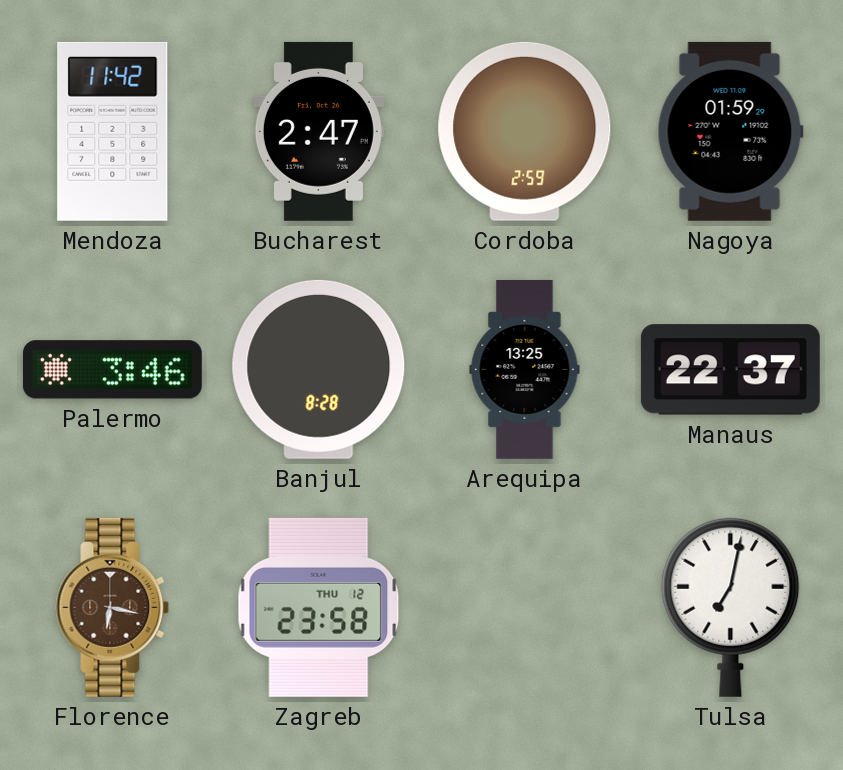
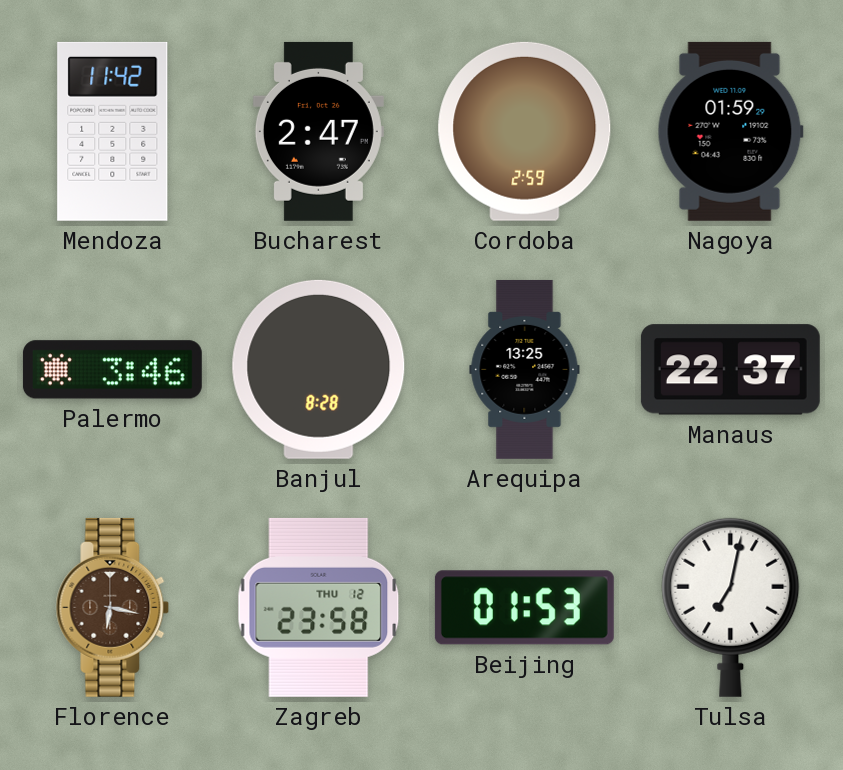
Beijing: none -> 01:53
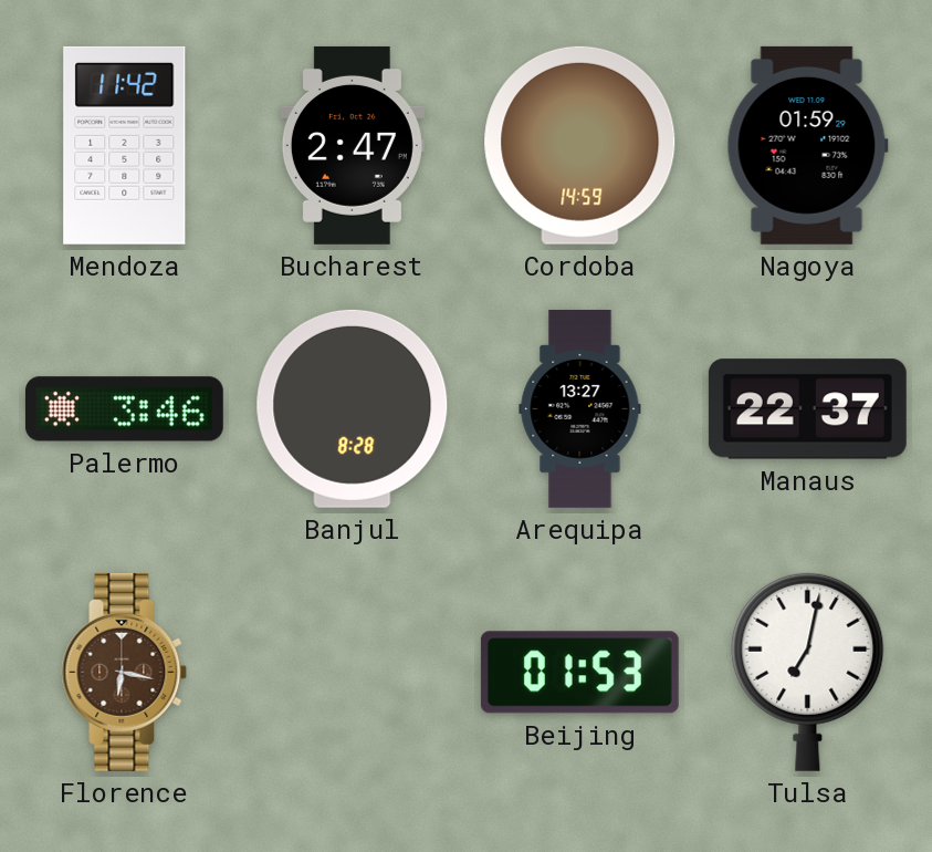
Cordoba: 2:59 -> 14:59
Arequipa: 13:25 -> 13:27
Zagreb: 23:58 -> none
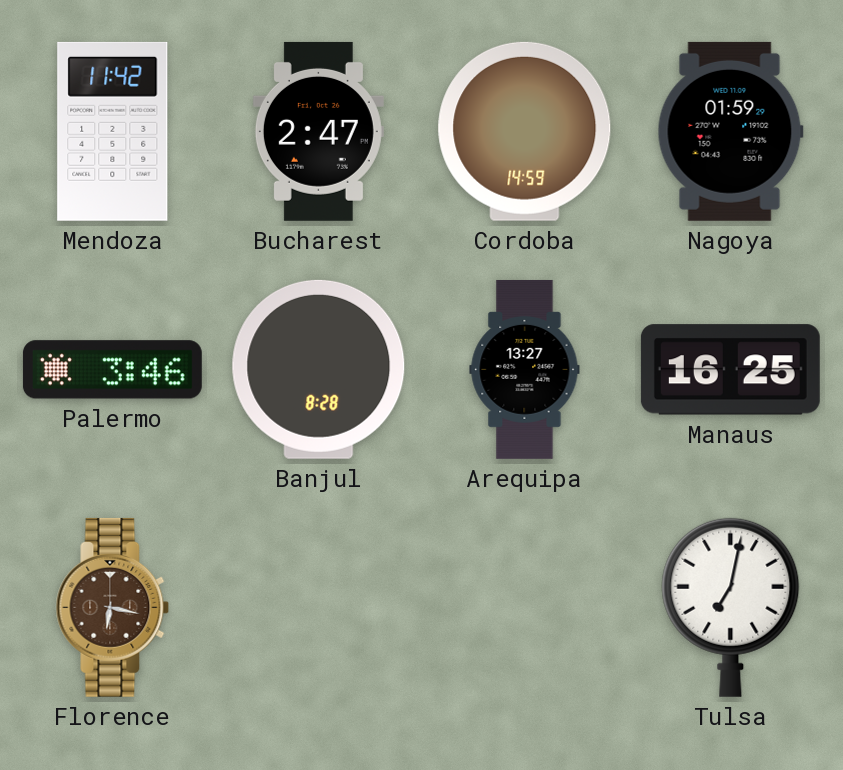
Manaus: 22:37 -> 16:25
Beijing: 01:53 -> none
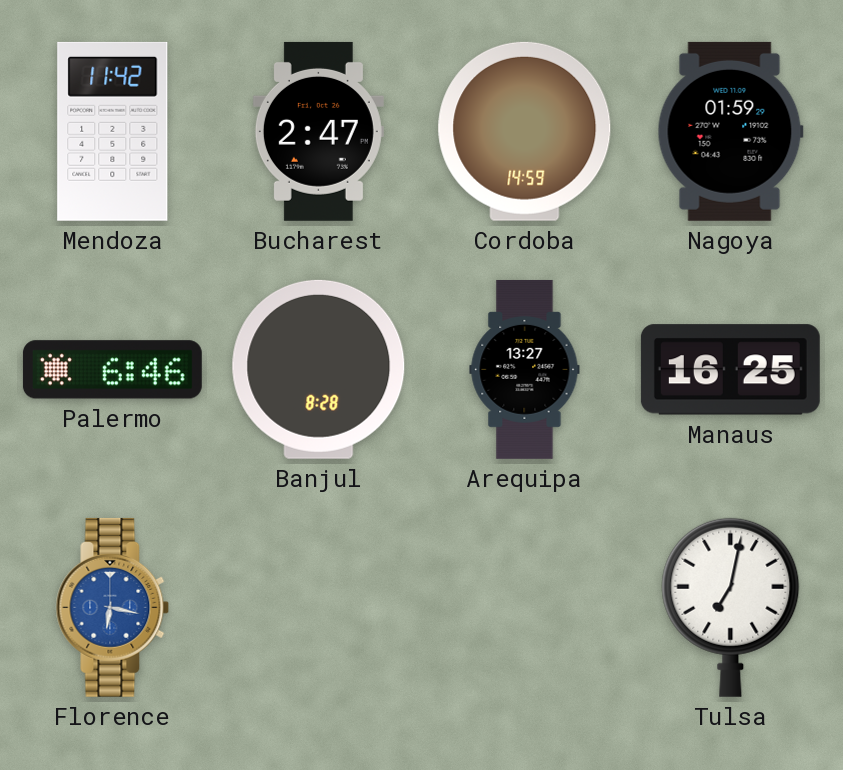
Palermo: 3:46 -> 6:46
Florence dial: brown -> blue
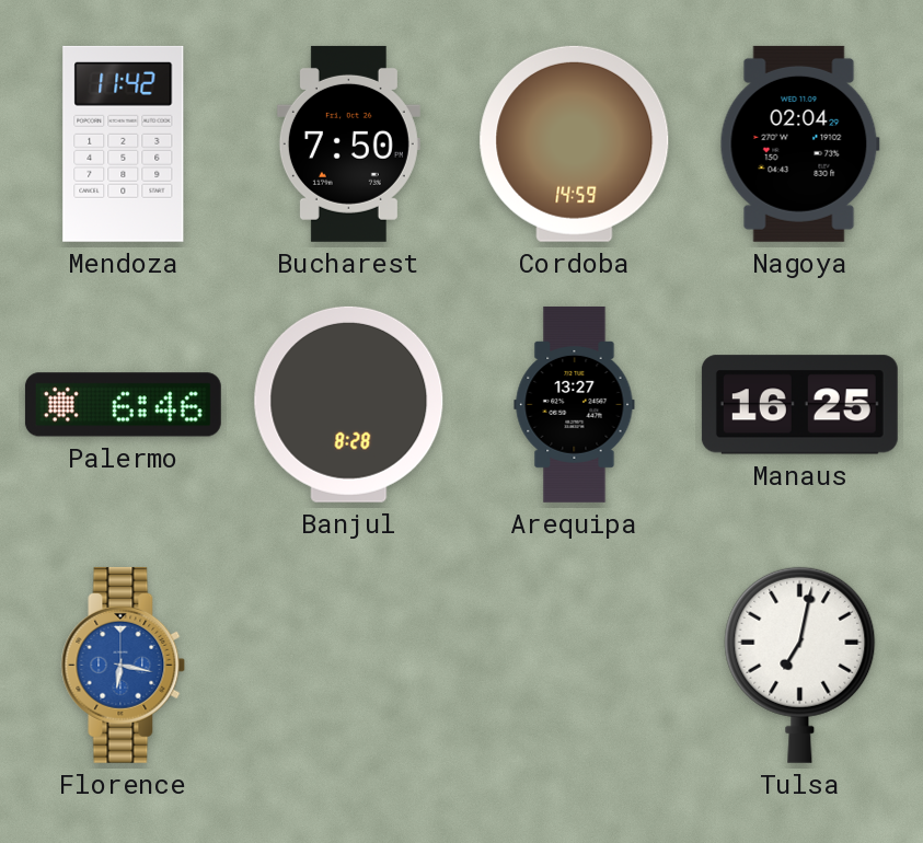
Bucharest: 2:47 -> 7:50
Nagoya: 01:59 -> 02:04
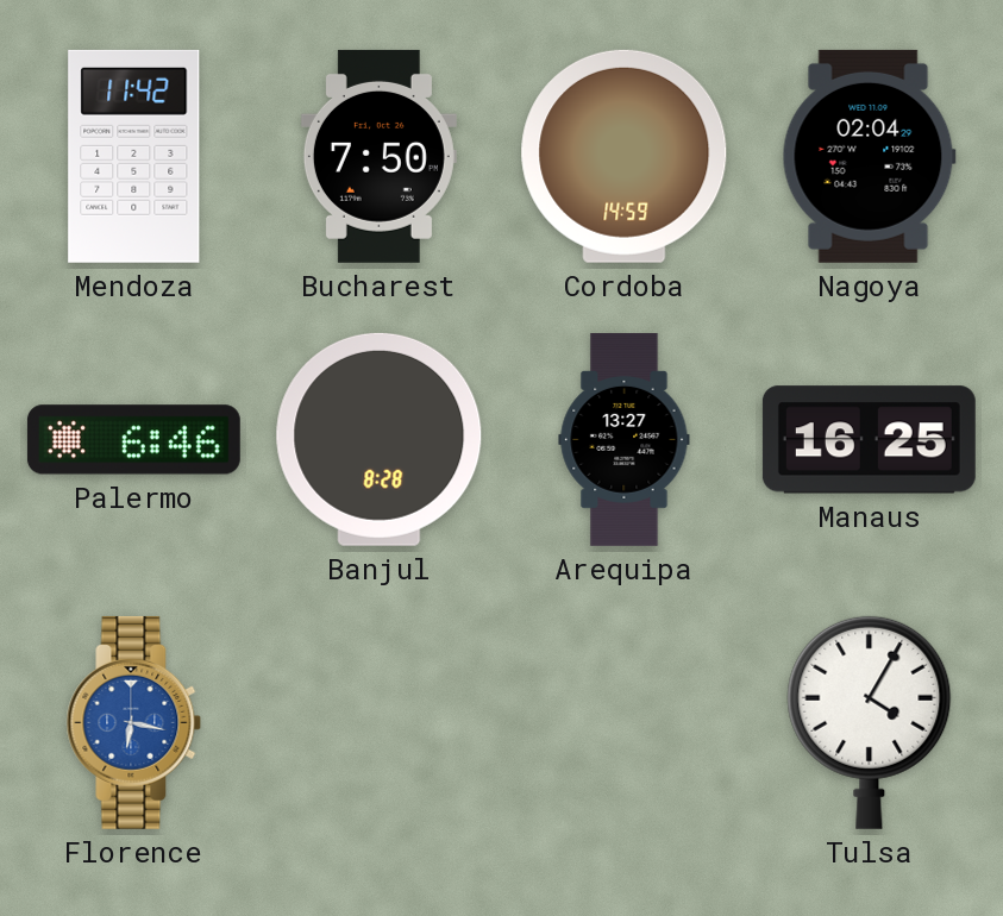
Tulsa: 7:02 -> 4:05
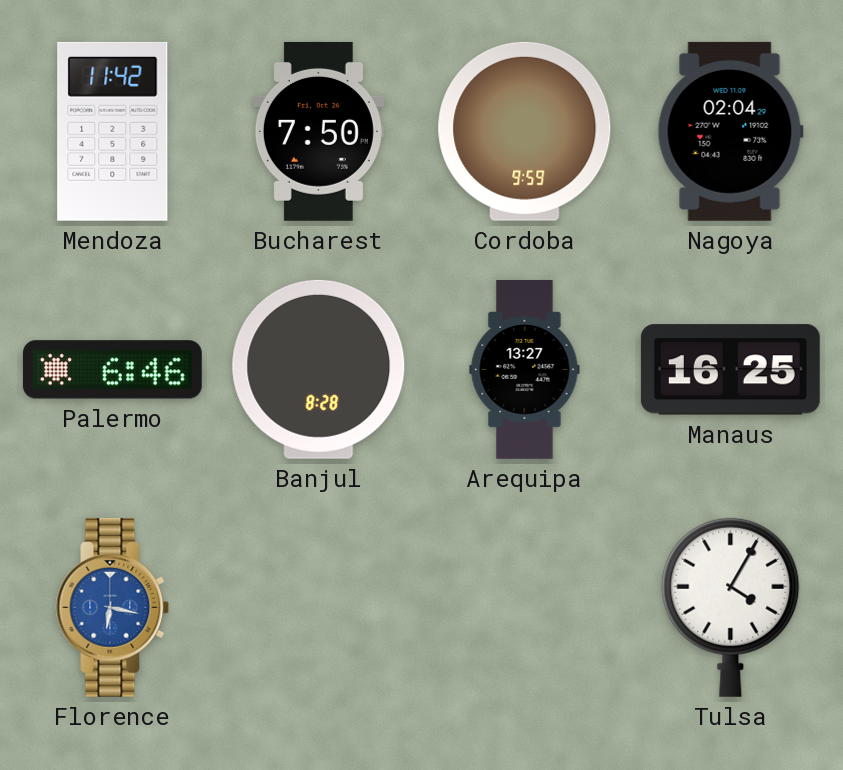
Cordoba: 14:59 -> 9:59
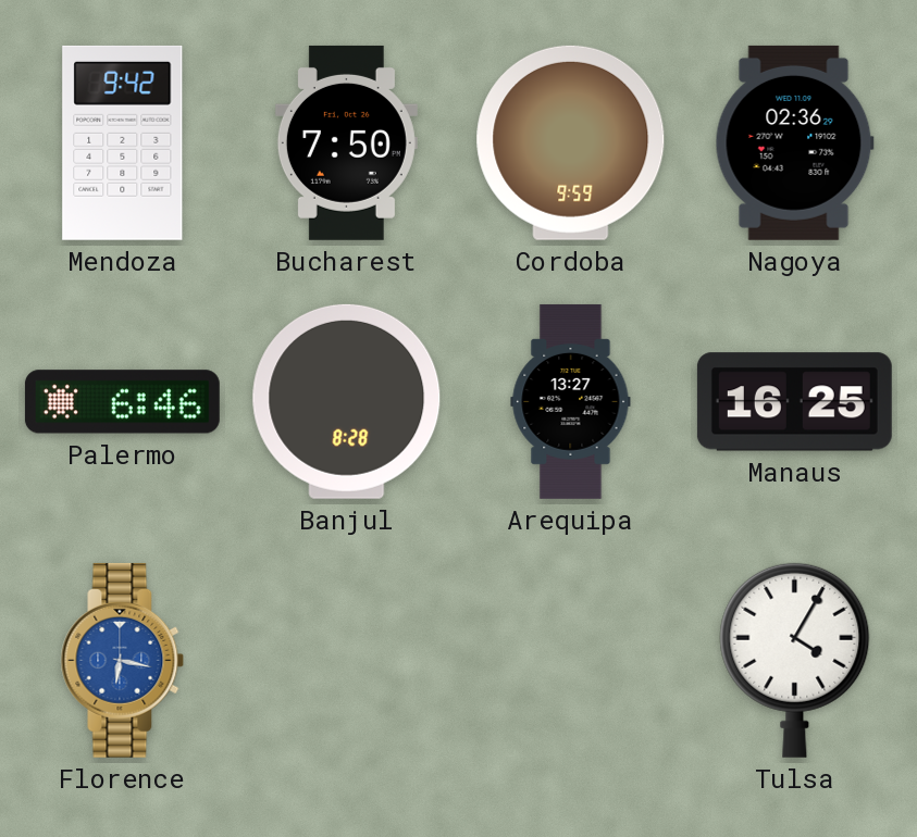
Mendoza: 11:42 -> 9:42
Nagoya: 02:04 -> 02:36
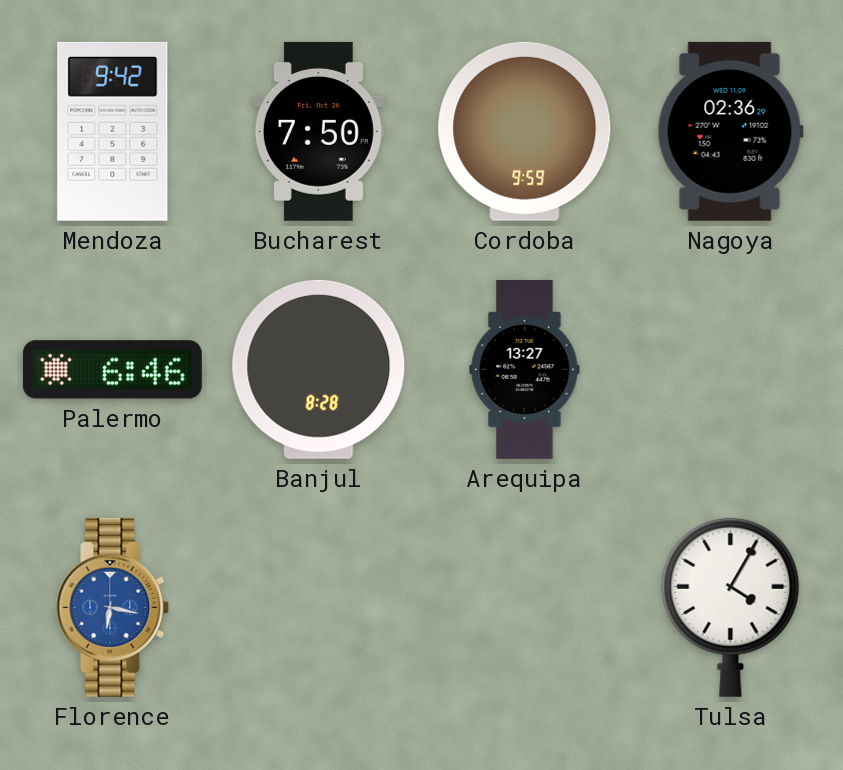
Manaus: 16:25 -> none
